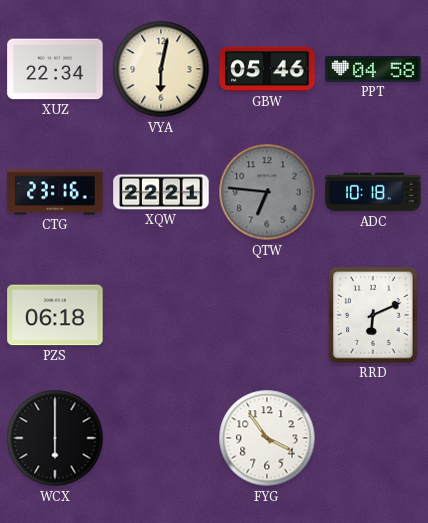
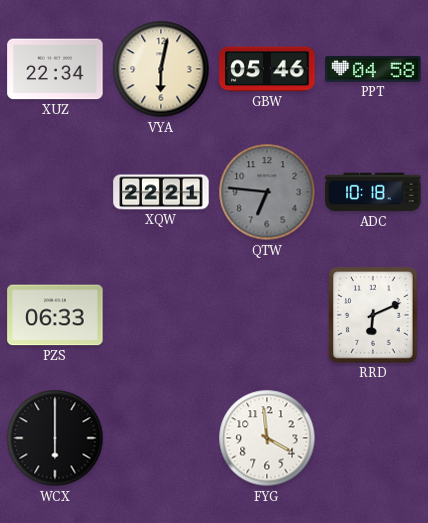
CTG: 23:16 -> none
PZS: 06:18 -> 06:33
FYG: 3:54 -> 3:59
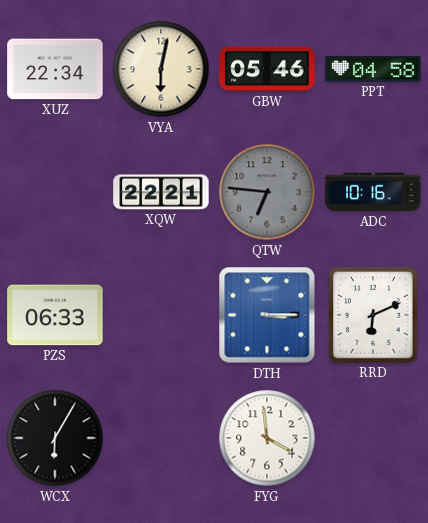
ADC: 10:18 -> 10:16
DTH: none -> 3:15
WCX: 6:00 -> 6:05
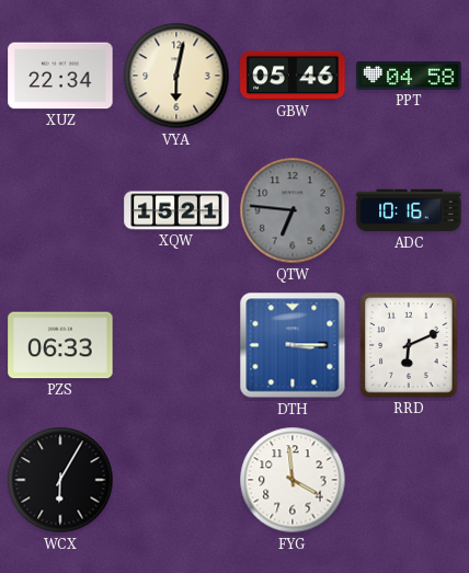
XQW: 22:21 -> 15:21
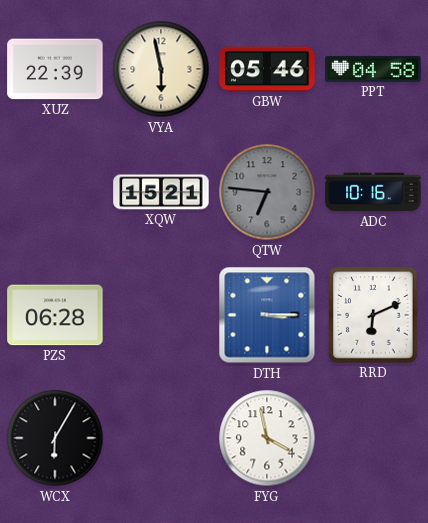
XUZ: 22:34 -> 22:39
VYA: 6:02 -> 5:58
PZS: 06:33 -> 06:28
FYG: 3:59 -> 3:58
